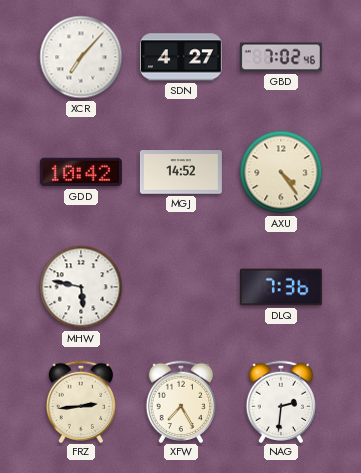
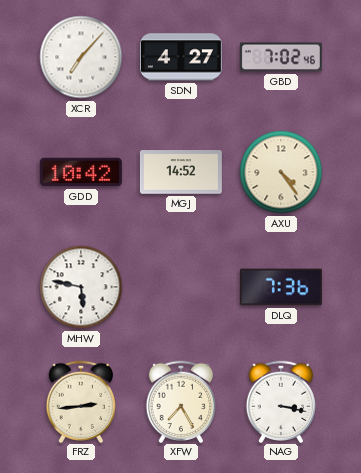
NAG: 2:31 -> 3:17
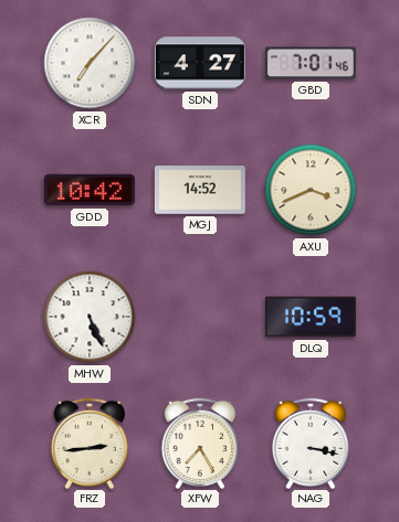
GBD: 7:02 -> 7:01
AXU: 4:24 -> 3:41
MHW: 5:47 -> 5:26
DLQ: 7:36 -> 10:59
